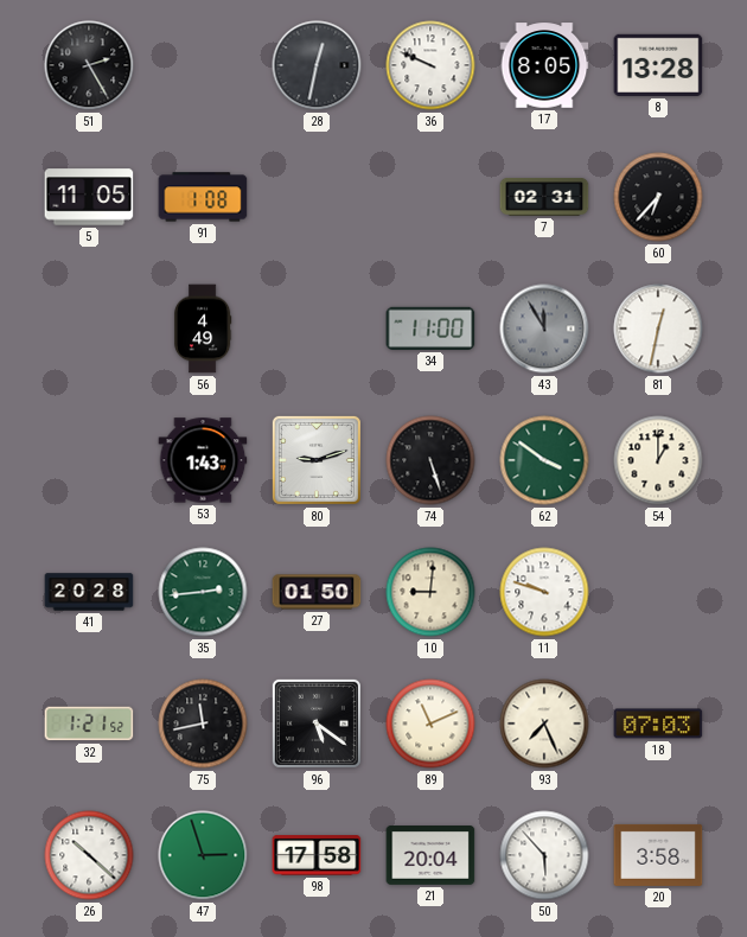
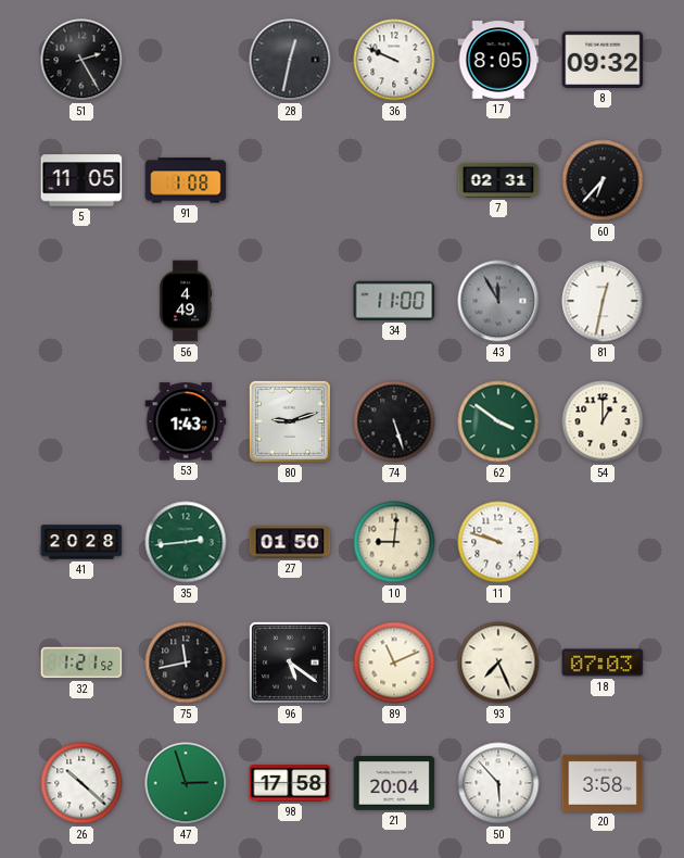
8: 13:28 -> 09:32
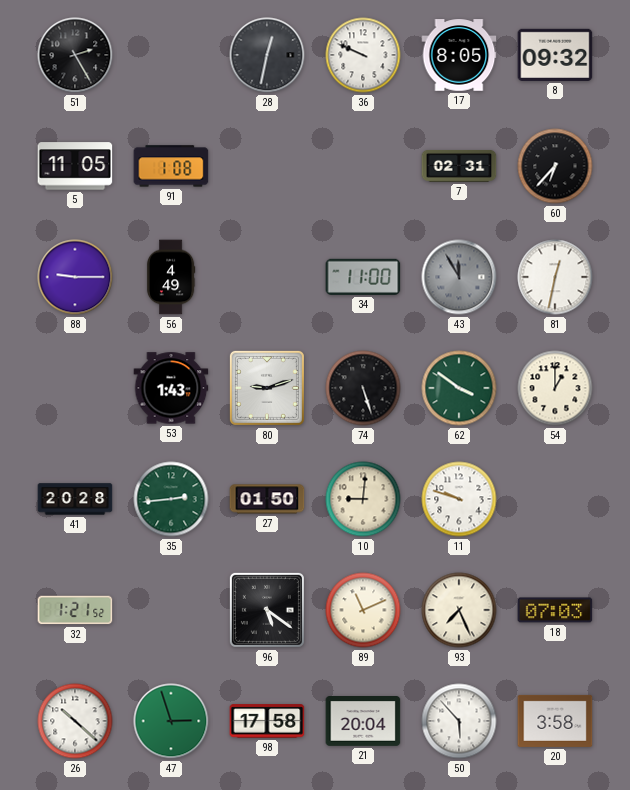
88: none -> 9:15
75: 11:43 -> none
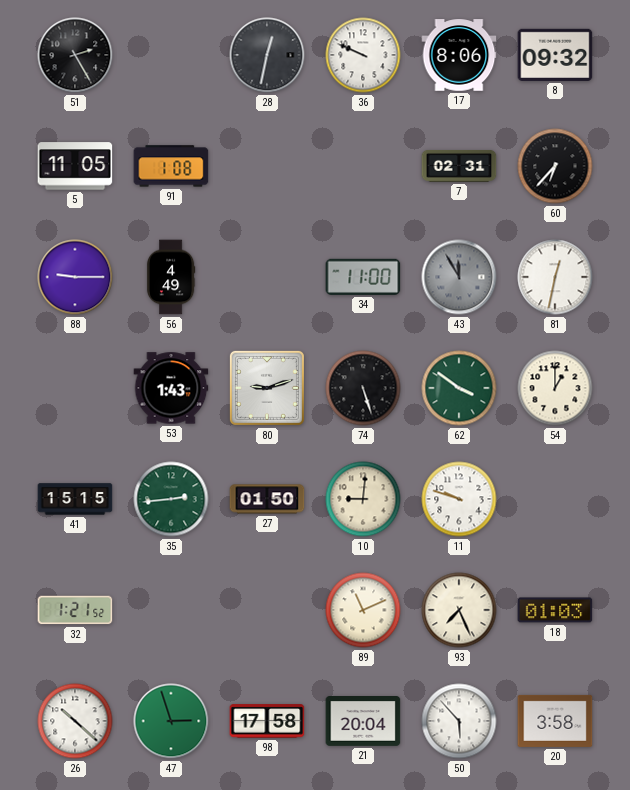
17: 8:05 -> 8:06
41: 20:28 -> 15:15
96: 5:21 -> none
18: 07:03 -> 01:03
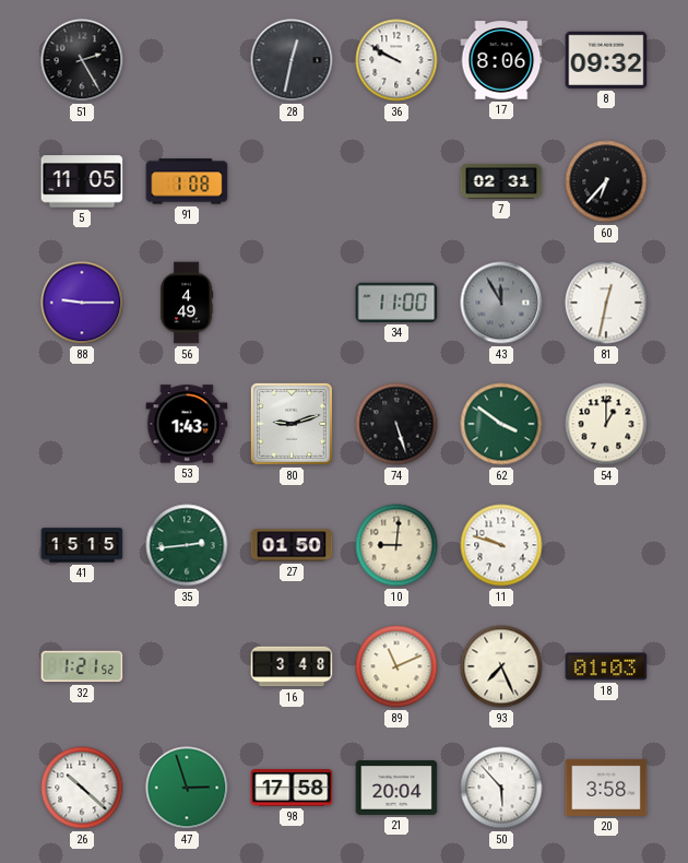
36: 9:49 -> 9:50
16: none -> 3:48
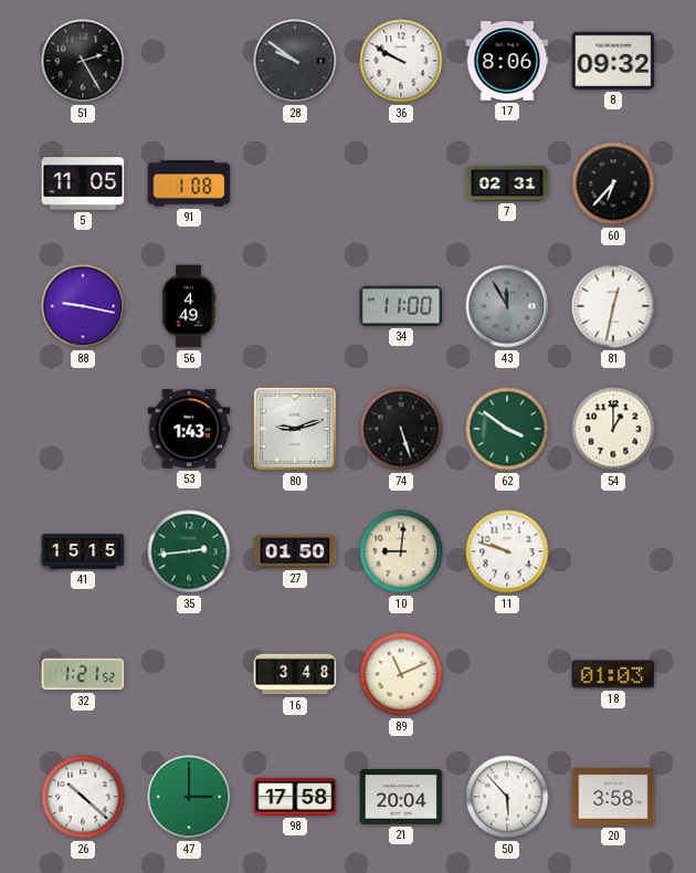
28: 12:32 -> 9:51
88: 9:15 -> 9:17
93: 7:26 -> none
47: 2:57 -> 3:00
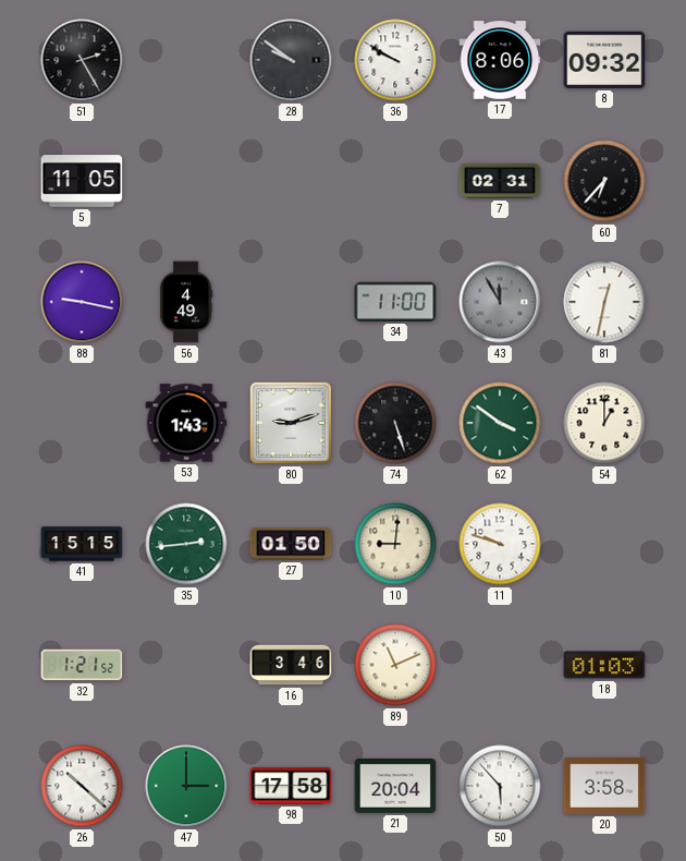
91: 1:08 -> none
16: 3:48 -> 3:46
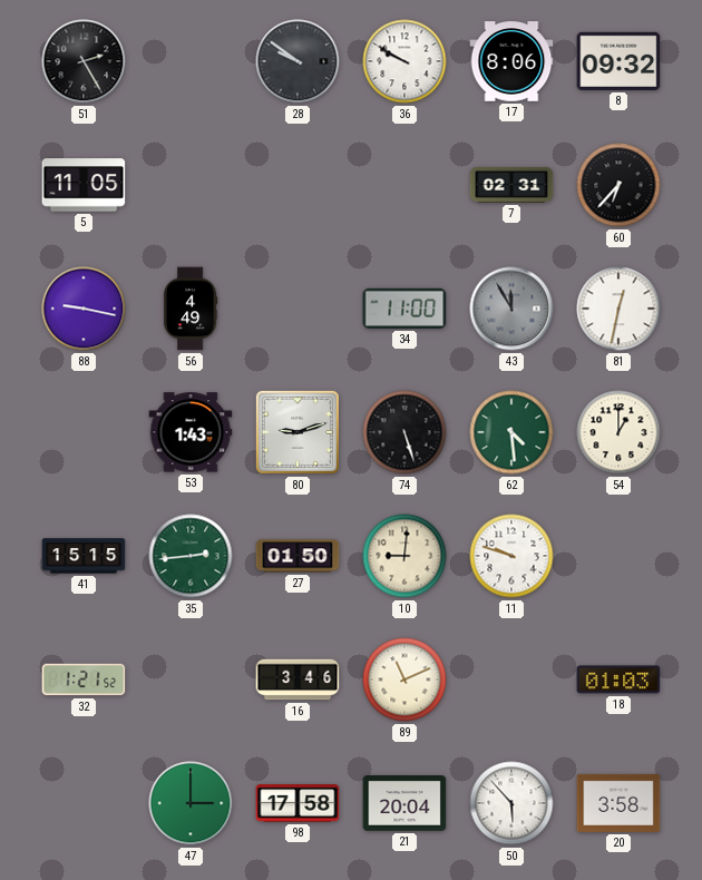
62: 3:51 -> 4:29
26: 10:22 -> none
